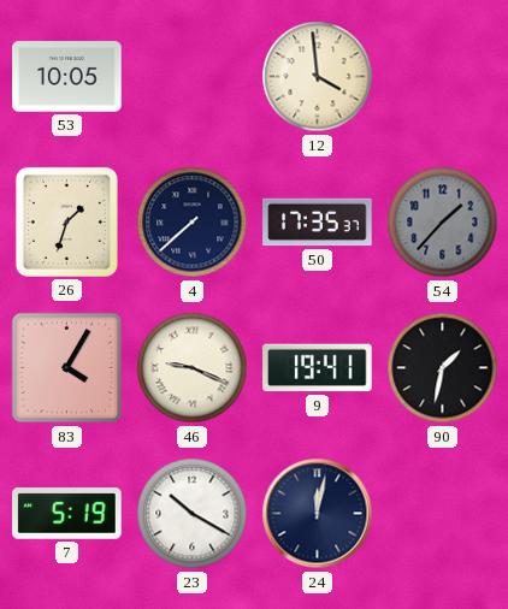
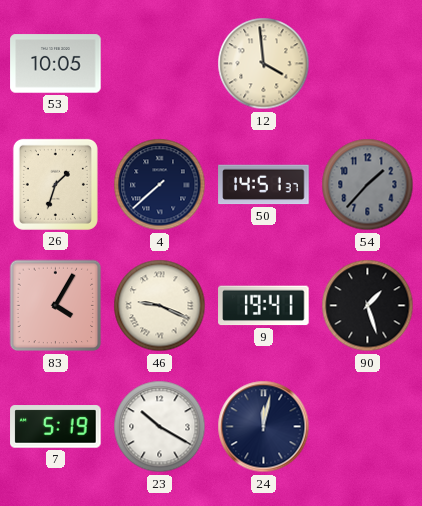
50: 17:35 -> 14:51
90: 1:32 -> 1:27
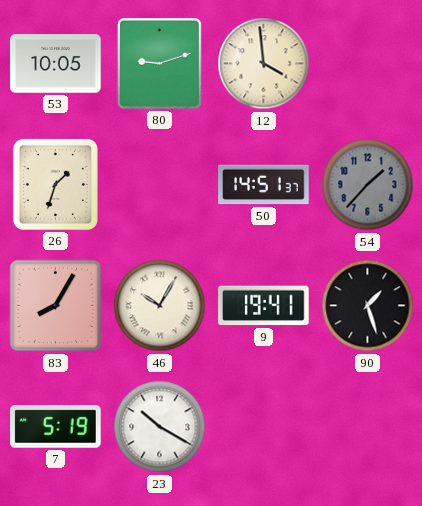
80: none -> 9:12
4: 7:38 -> none
83: 4:05 -> 8:05
46: 9:19 -> 10:05
24: 12:02 -> none
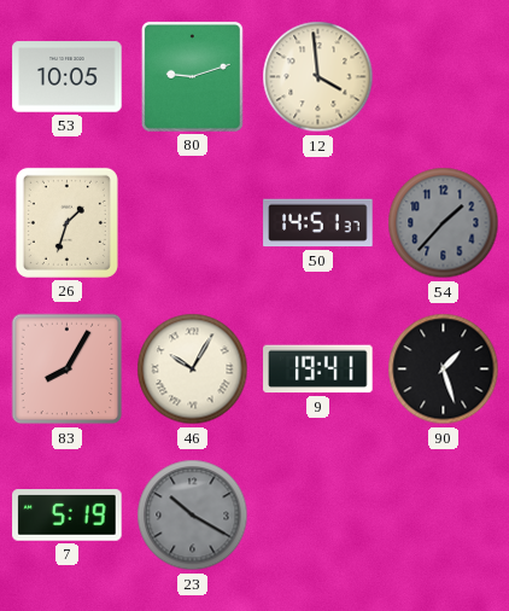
23 dial: white -> grey
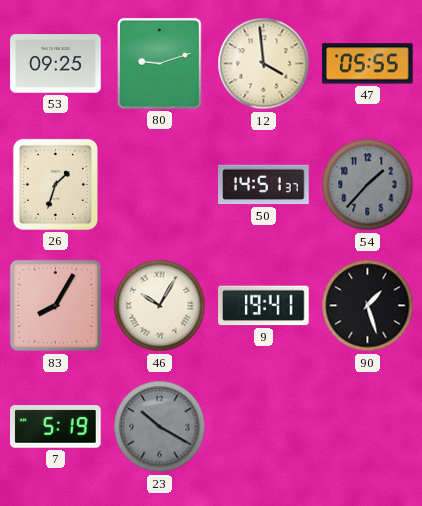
53: 10:05 -> 09:25
47: none -> 05:55
